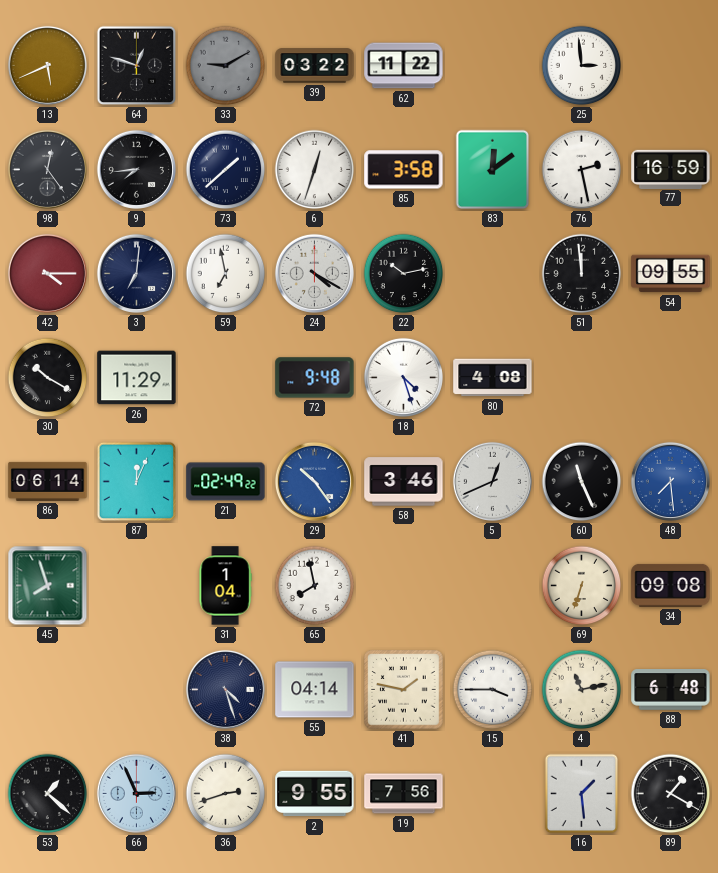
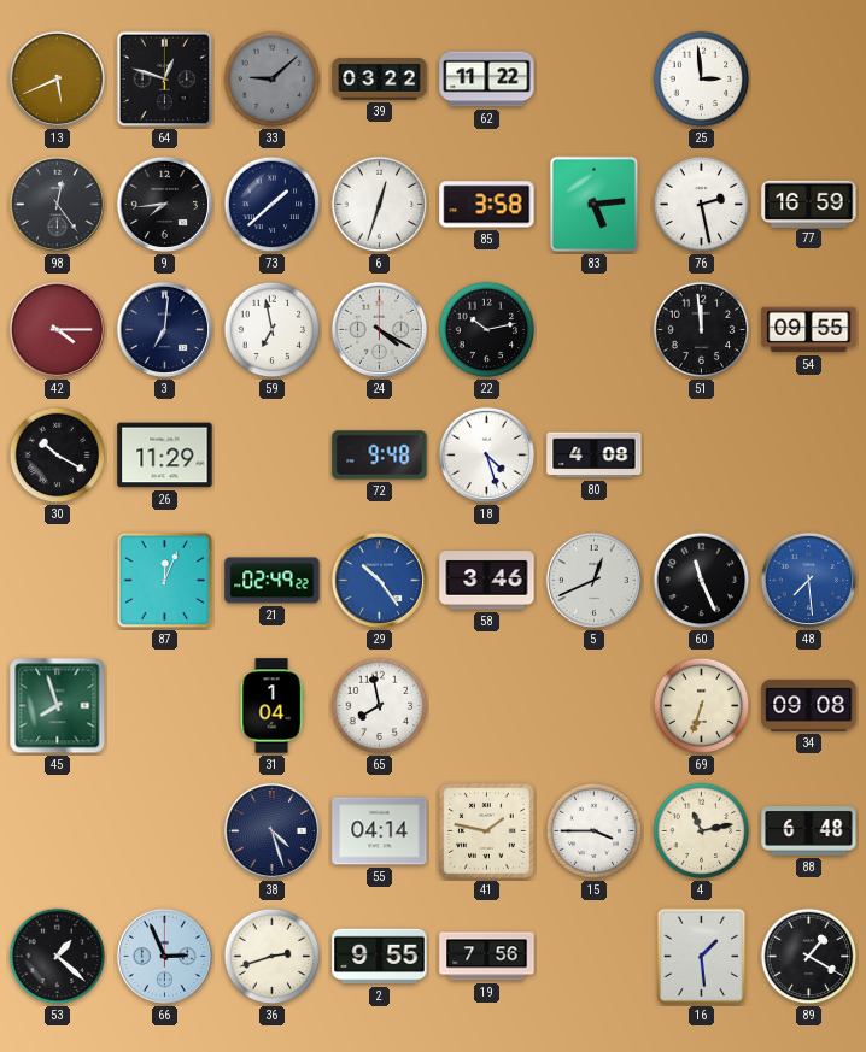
33: 9:10 -> 9:08
83: 12:09 -> 5:14
86: 06:14 -> none
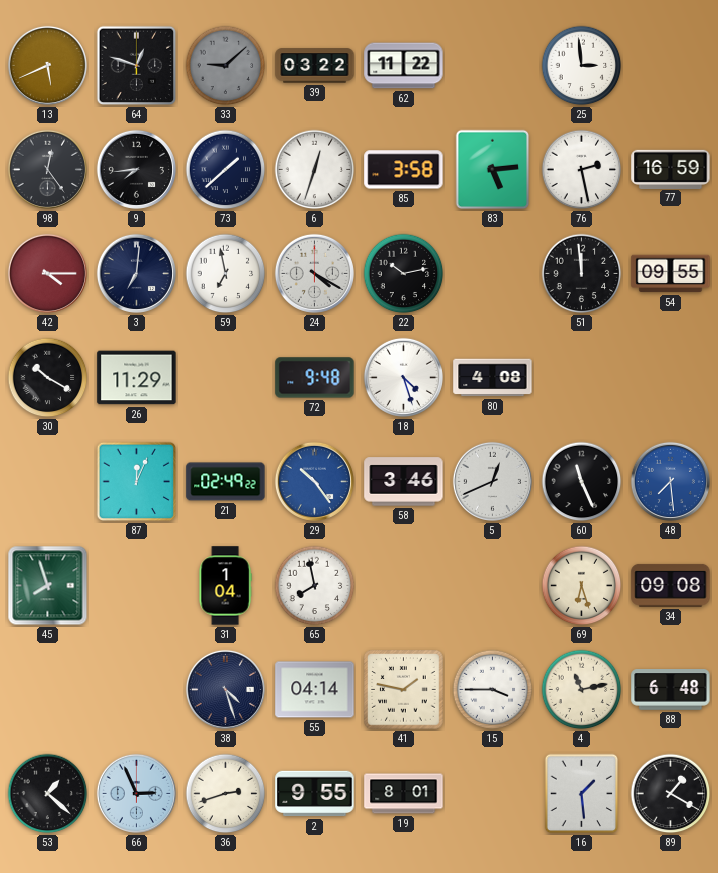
69: 6:33 -> 6:27
19: 7:56 -> 8:01
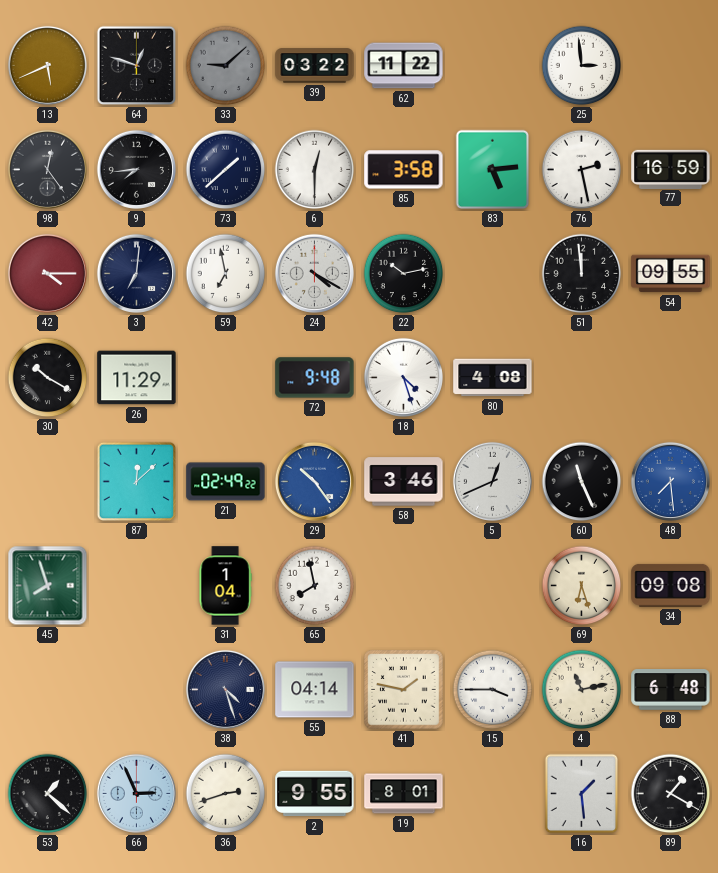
6: 12:33 -> 12:30
87: 12:04 -> 12:08
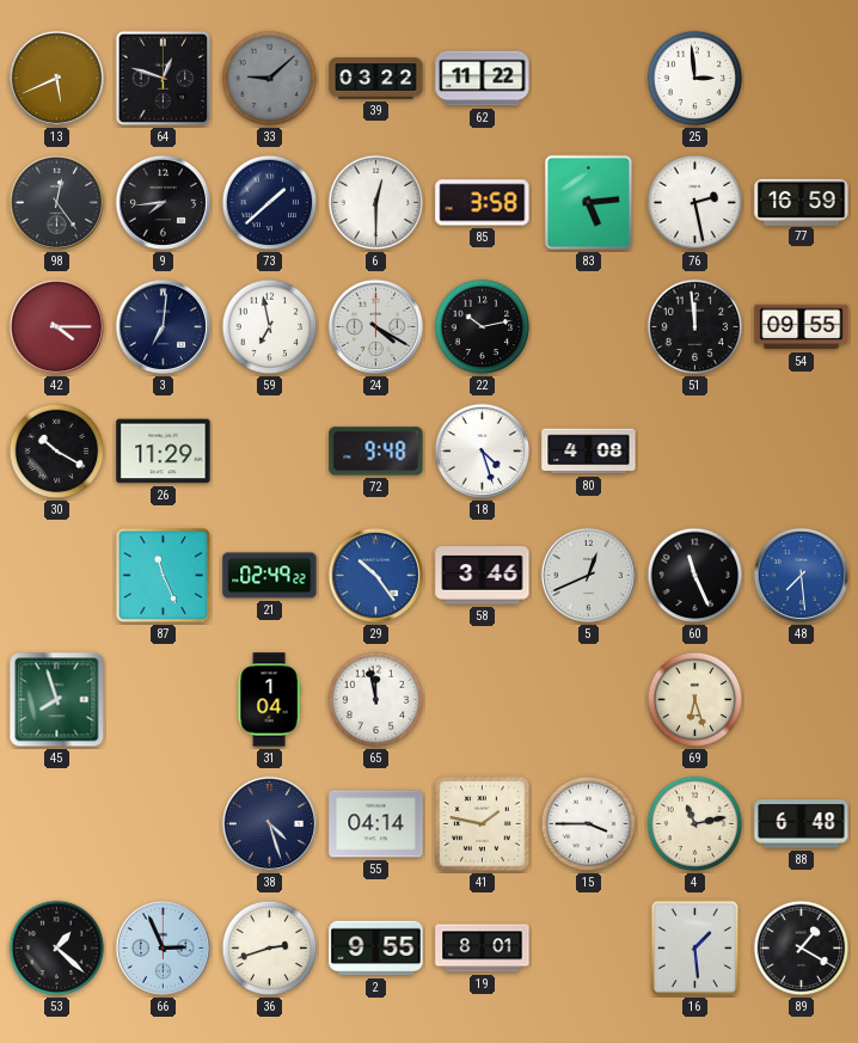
87: 12:08 -> 11:26
65: 7:58 -> 11:58
34: 09:08 -> none
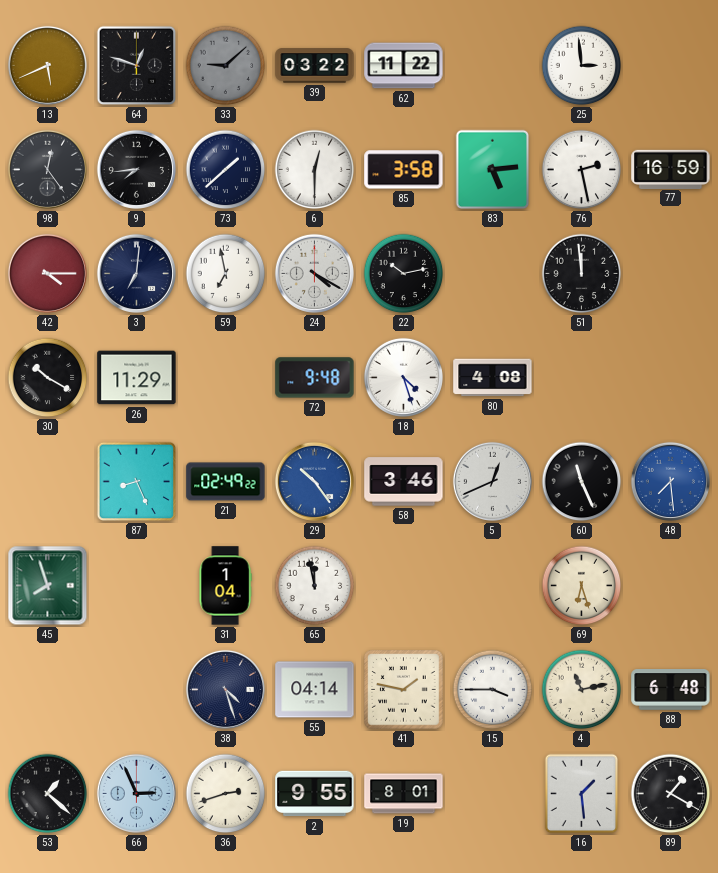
54: 09:55 -> none
87: 11:26 -> 8:26
